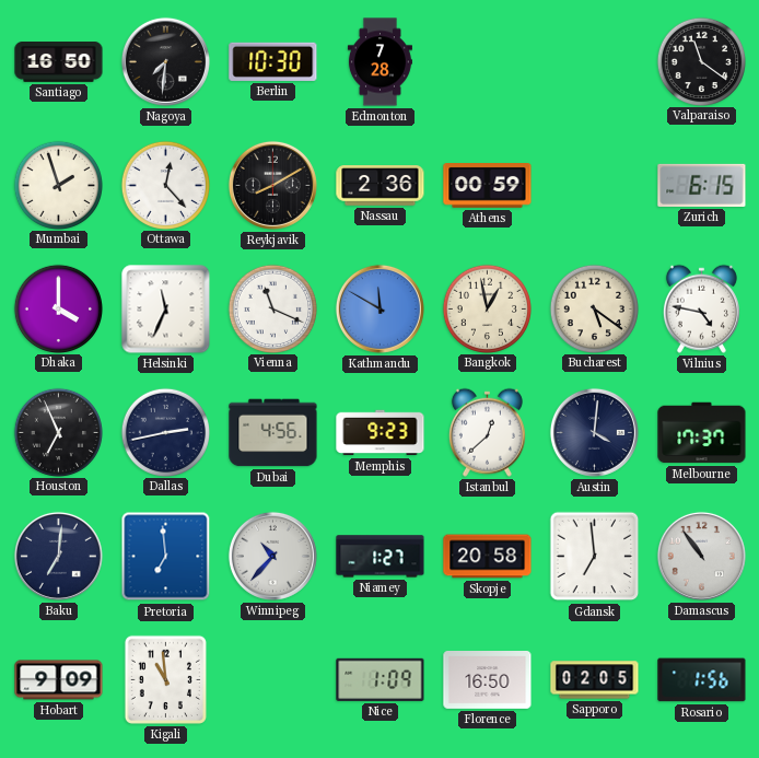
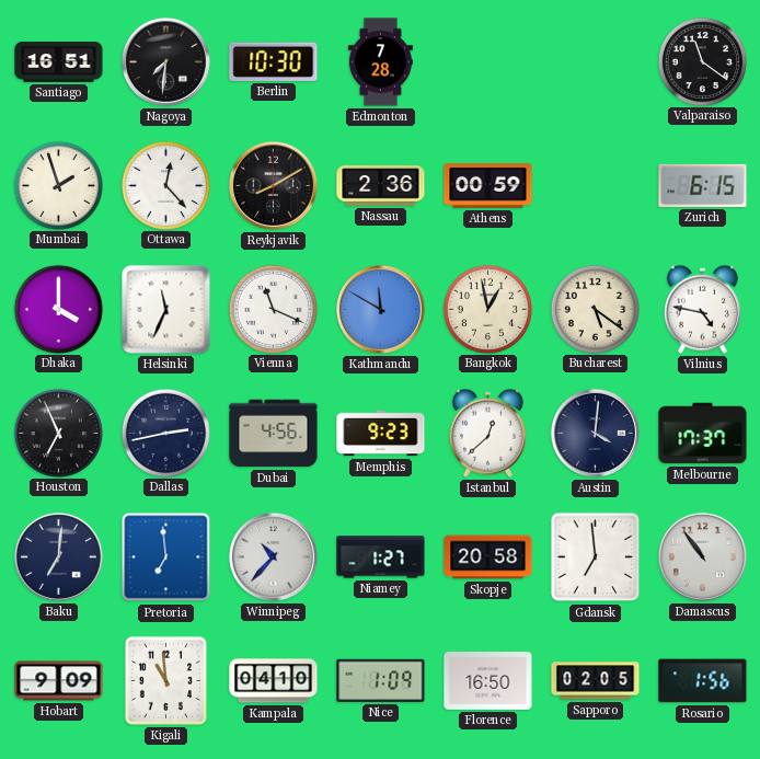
Santiago: 16:50 -> 16:51
Kampala: none -> 04:10
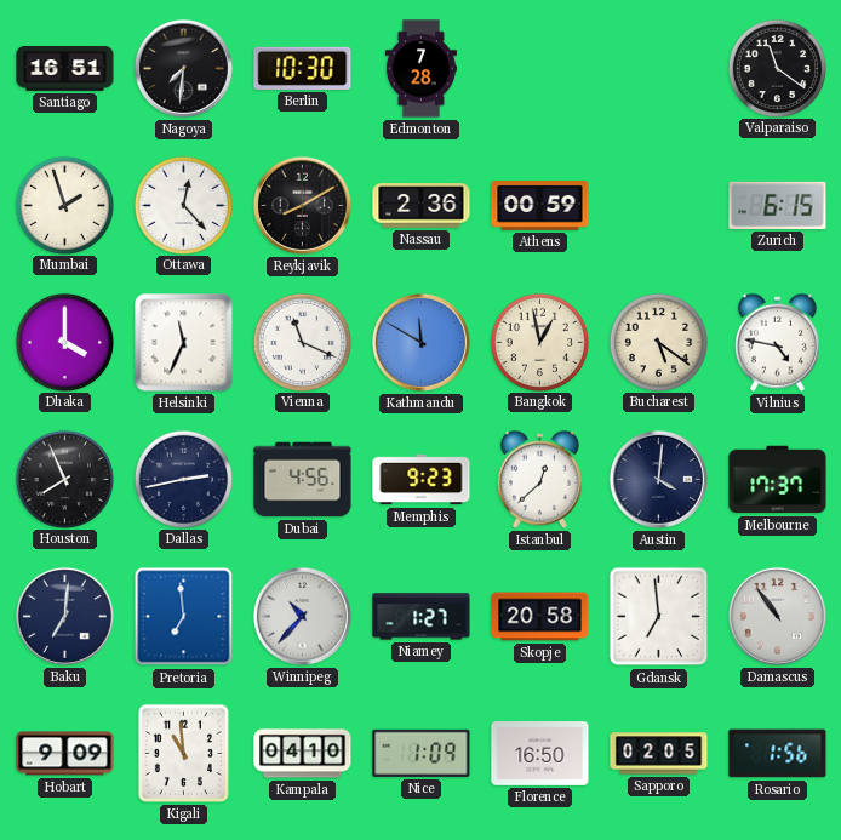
Houston: 6:56 -> 7:56
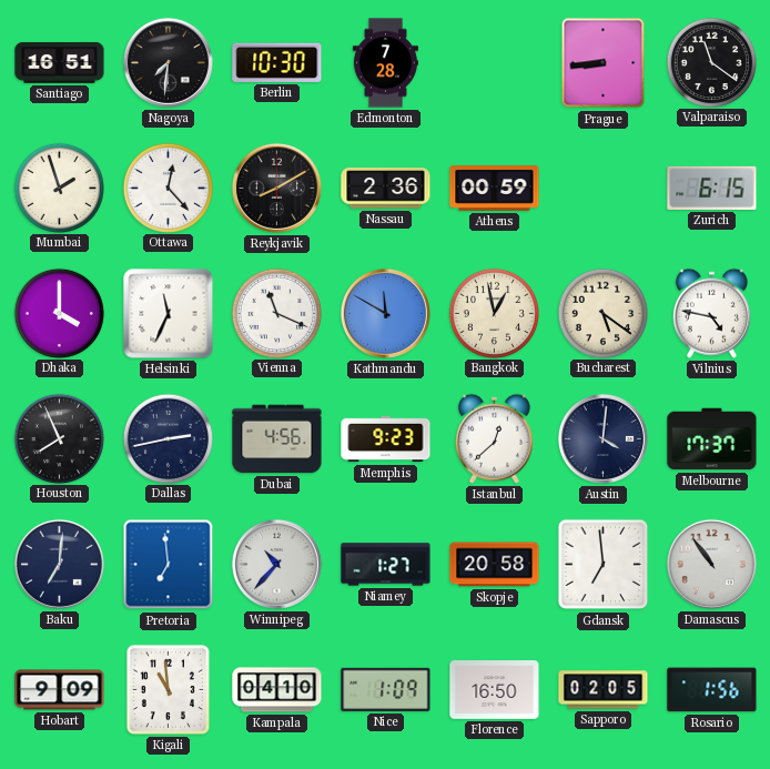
Prague: none -> 8:44
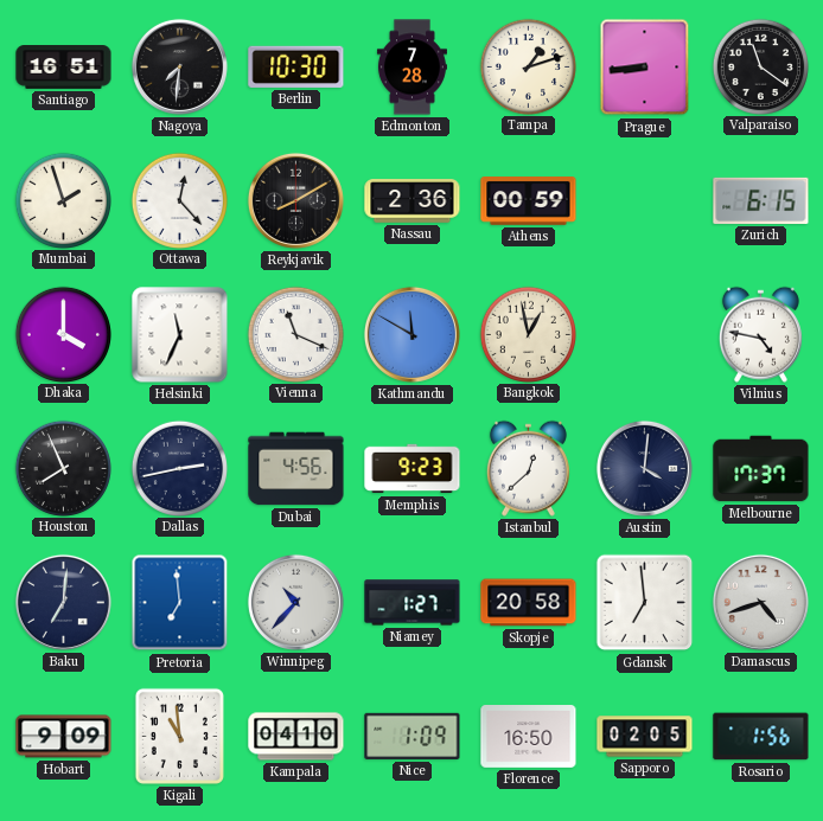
Tampa: none -> 1:12
Bucharest: 5:21 -> none
Damascus: 10:54 -> 4:42
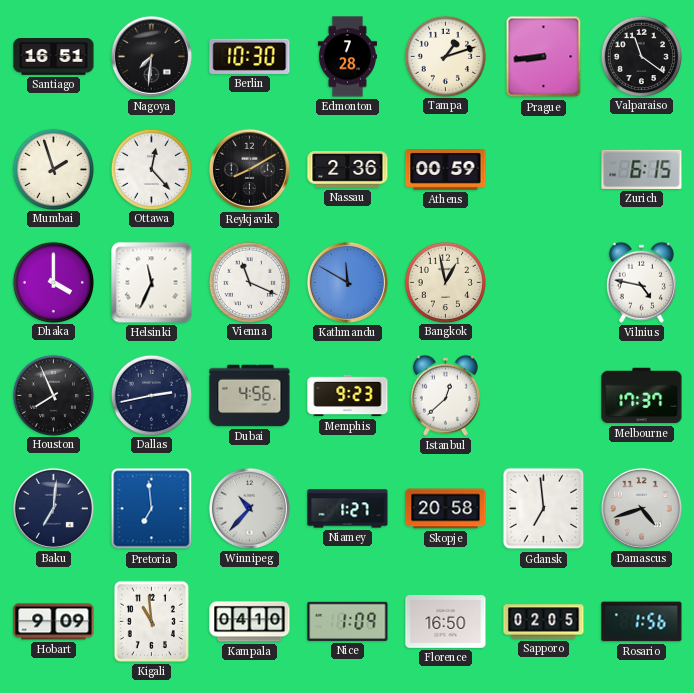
Austin: 4:01 -> none
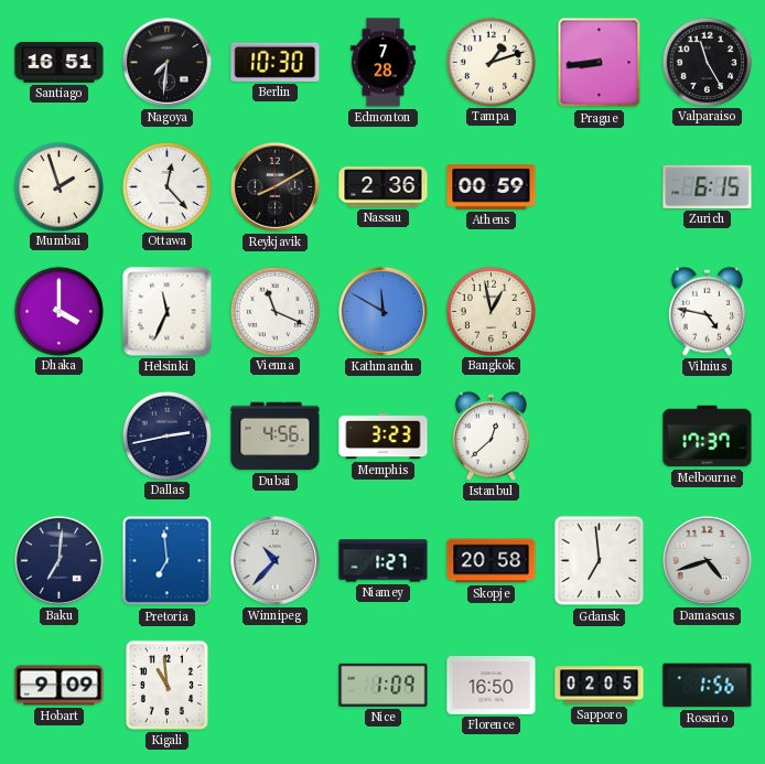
Valparaiso: 11:21 -> 11:25
Houston: 7:56 -> none
Memphis: 9:23 -> 3:23
Kampala: 04:10 -> none
